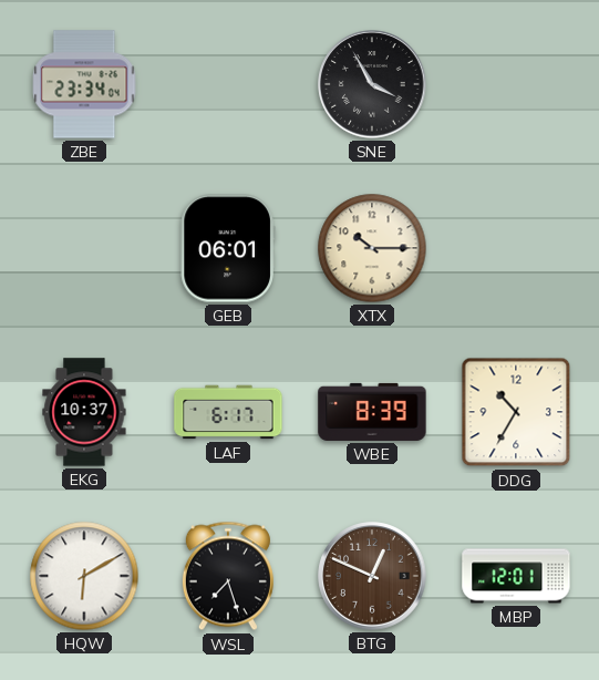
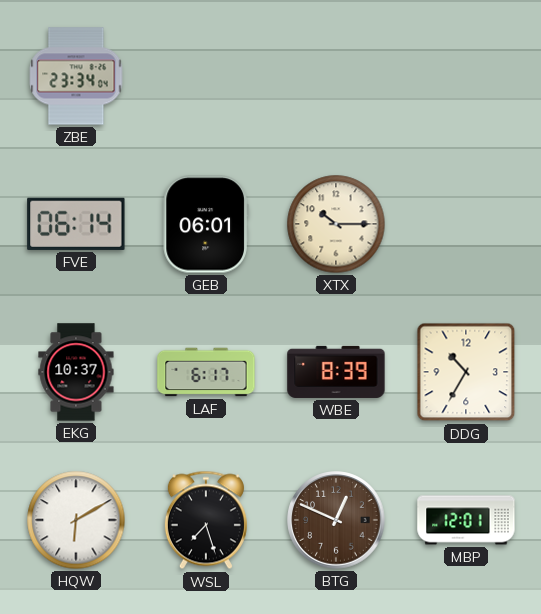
SNE: 3:55 -> none
FVE: none -> 06:14
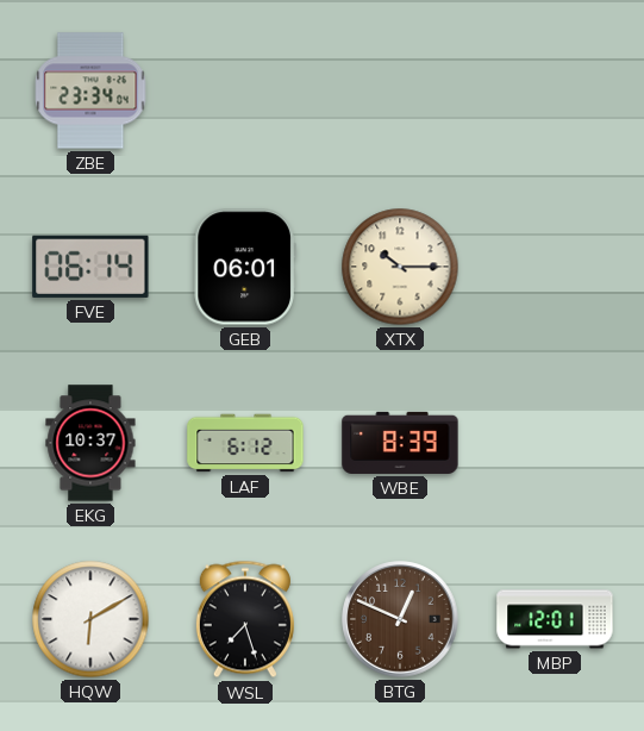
LAF: 6:17 -> 6:12
DDG: 10:35 -> none
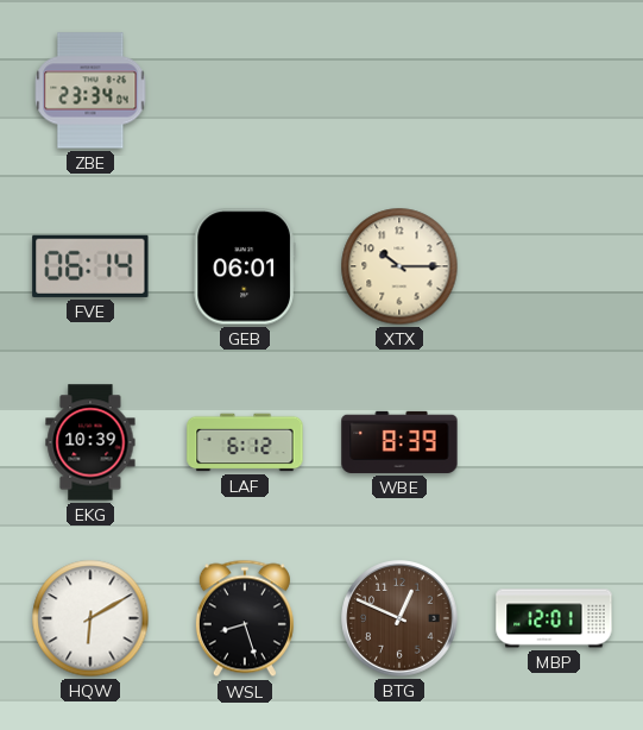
EKG: 10:37 -> 10:39
WSL: 7:27 -> 8:27
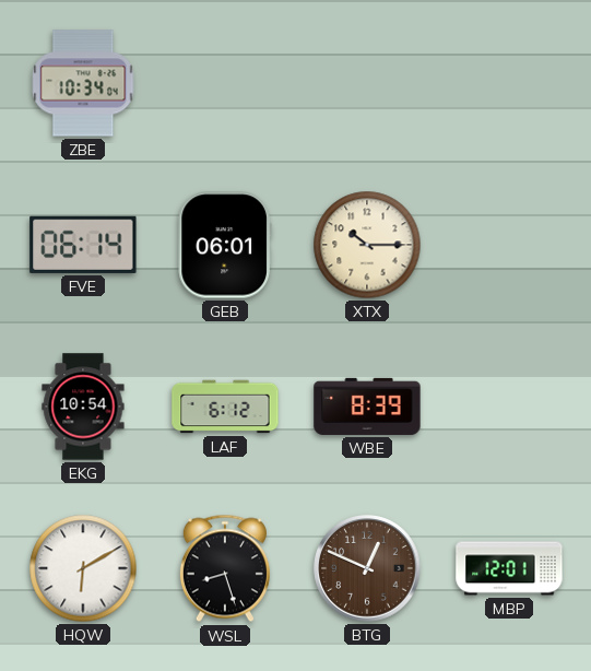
ZBE: 23:34 -> 10:34
EKG: 10:39 -> 10:54
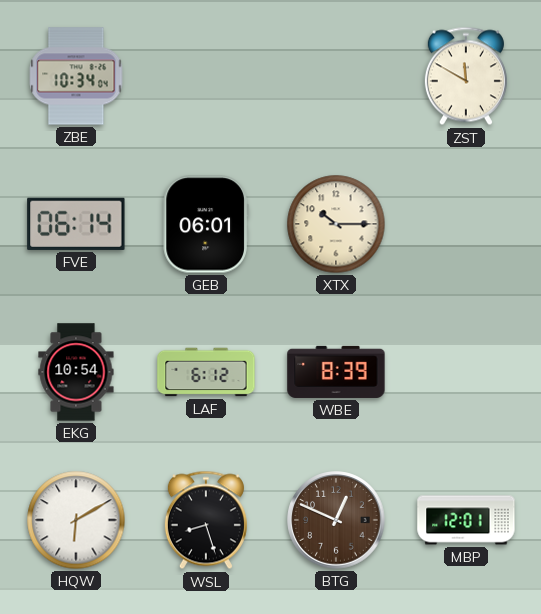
ZST: none -> 11:50
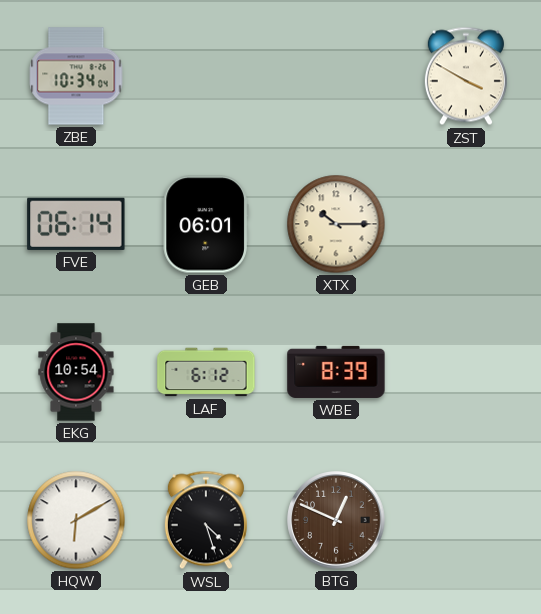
ZST: 11:50 -> 3:50
WSL: 8:27 -> 4:27
MBP: 12:01 -> none
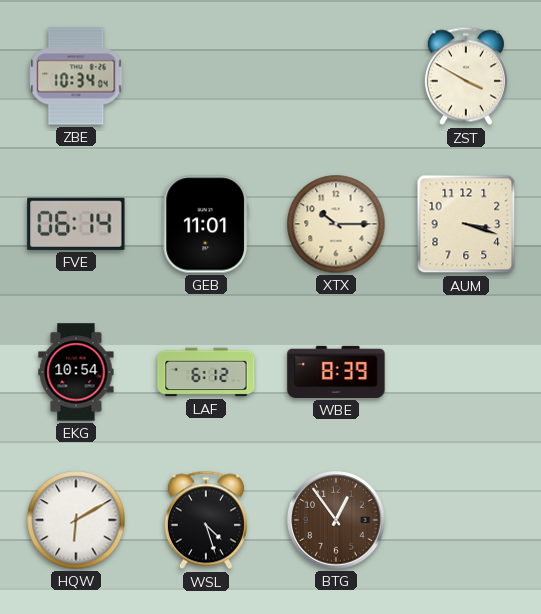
GEB: 06:01 -> 11:01
AUM: none -> 3:18
BTG: 12:49 -> 12:54
